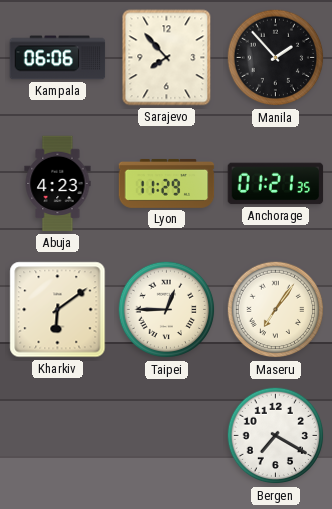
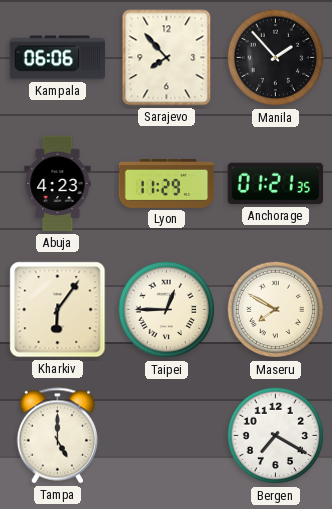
Kharkiv: 6:09 -> 6:06
Maseru: 7:06 -> 7:50
Tampa: none -> 5:00
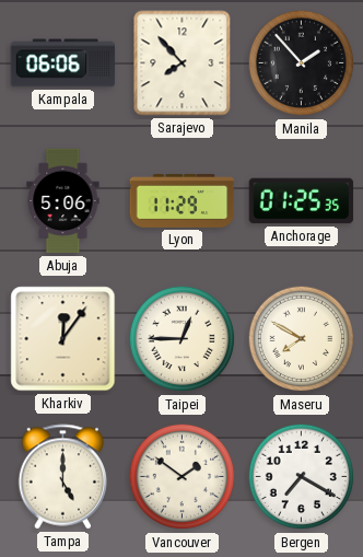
Abuja: 4:23 -> 5:06
Anchorage: 01:21 -> 01:25
Kharkiv: 6:06 -> 12:06
Vancouver: none -> 1:51
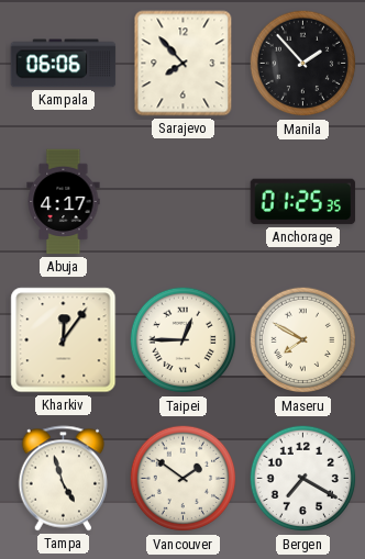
Abuja: 5:06 -> 4:17
Lyon: 11:29 -> none
Tampa: 5:00 -> 4:57
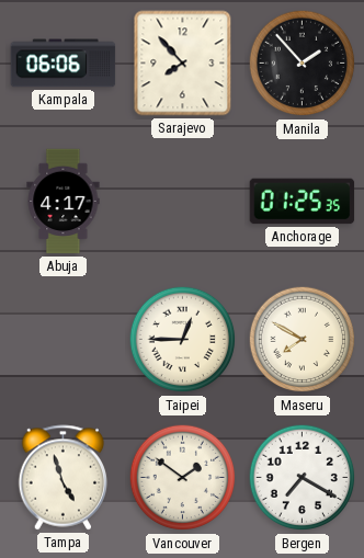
Kharkiv: 12:06 -> none
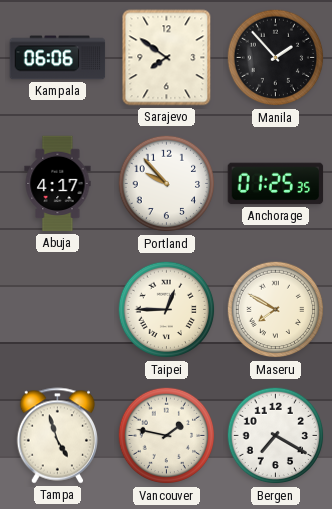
Sarajevo: 7:53 -> 7:51
Portland: none -> 9:53
Vancouver: 1:51 -> 1:47
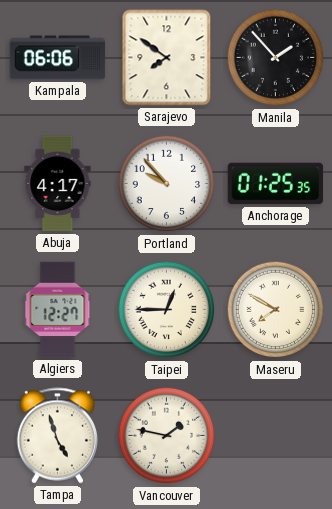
Algiers: none -> 12:27
Bergen: 7:20 -> none
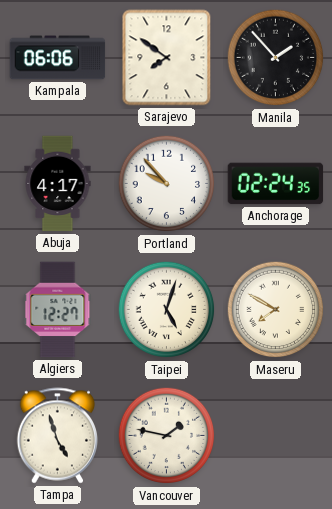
Anchorage: 01:25 -> 02:24
Taipei: 12:45 -> 5:03
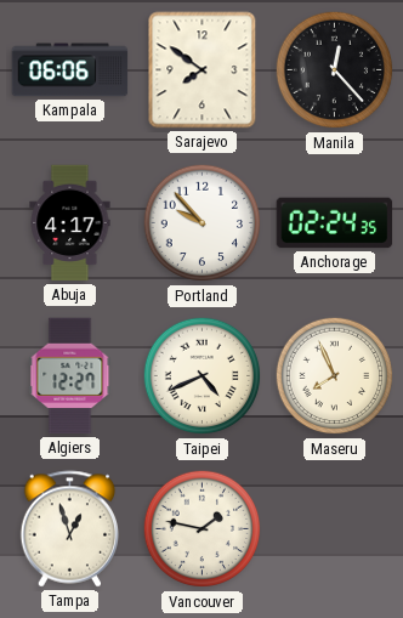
Manila: 1:53 -> 12:23
Taipei: 5:03 -> 4:41
Maseru: 7:50 -> 7:56
Tampa: 4:57 -> 12:57
